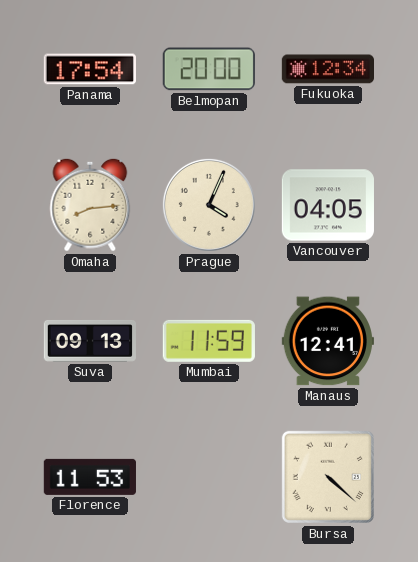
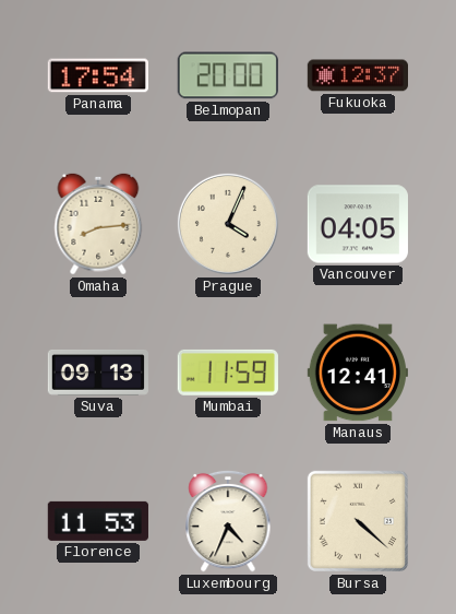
Fukuoka: 12:34 -> 12:37
Luxembourg: none -> 4:34
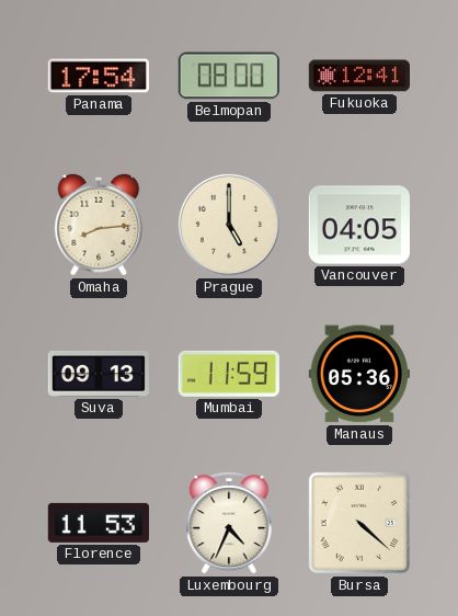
Belmopan: 20:00 -> 08:00
Fukuoka: 12:37 -> 12:41
Prague: 4:04 -> 5:00
Manaus: 12:41 -> 05:36
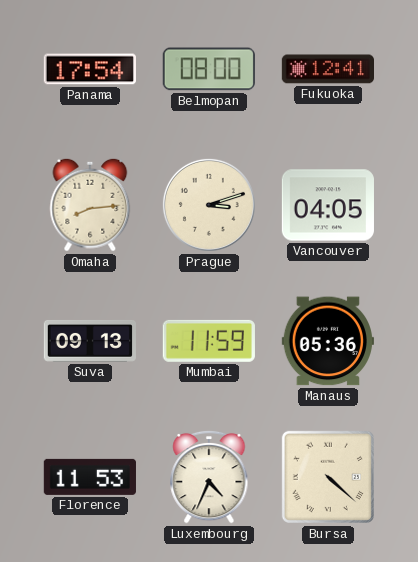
Prague: 5:00 -> 3:12
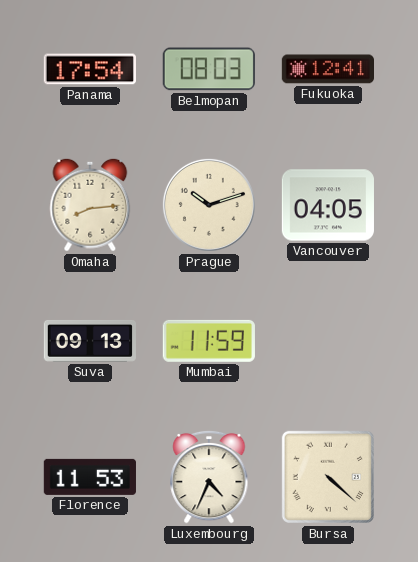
Belmopan: 08:00 -> 08:03
Prague: 3:12 -> 10:12
Manaus: 05:36 -> none
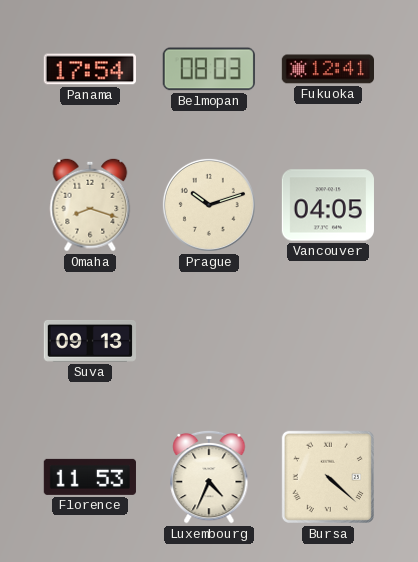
Omaha: 8:14 -> 8:18
Mumbai: 11:59 -> none
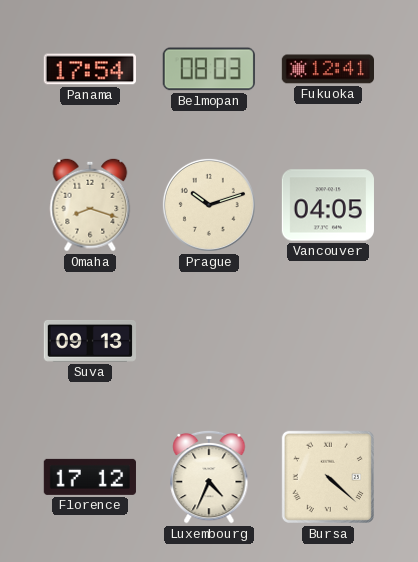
Florence: 11:53 -> 17:12
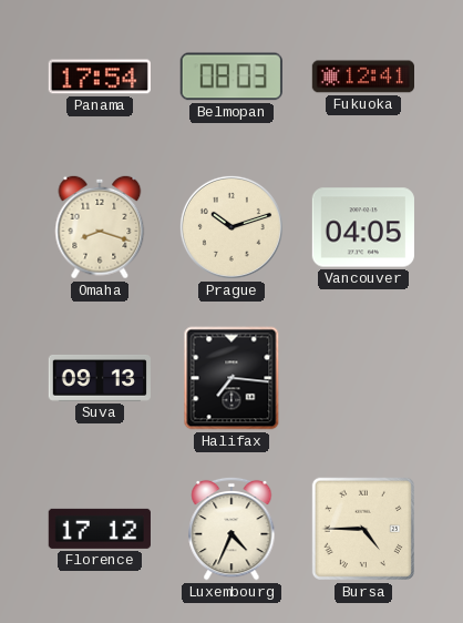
Halifax: none -> 7:16
Bursa: 4:22 -> 4:45
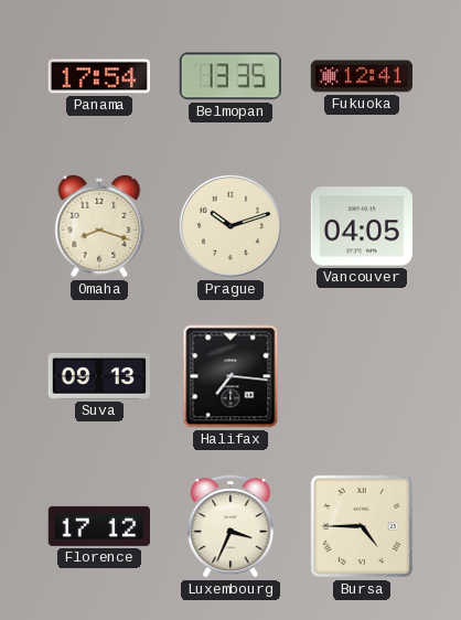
Belmopan: 08:03 -> 13:35
Luxembourg: 4:34 -> 3:34
